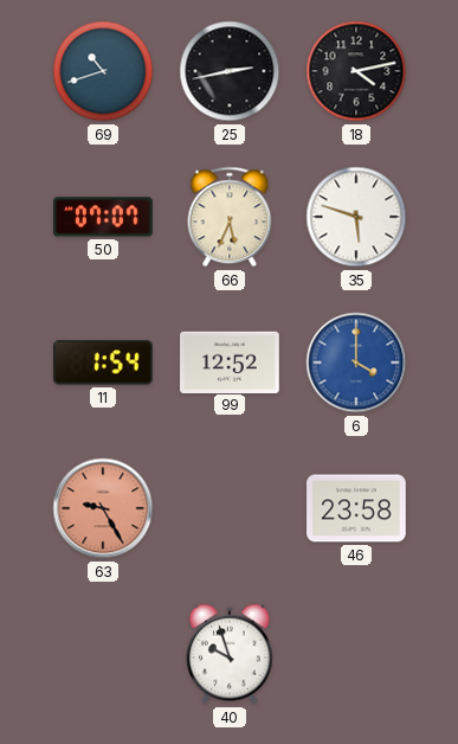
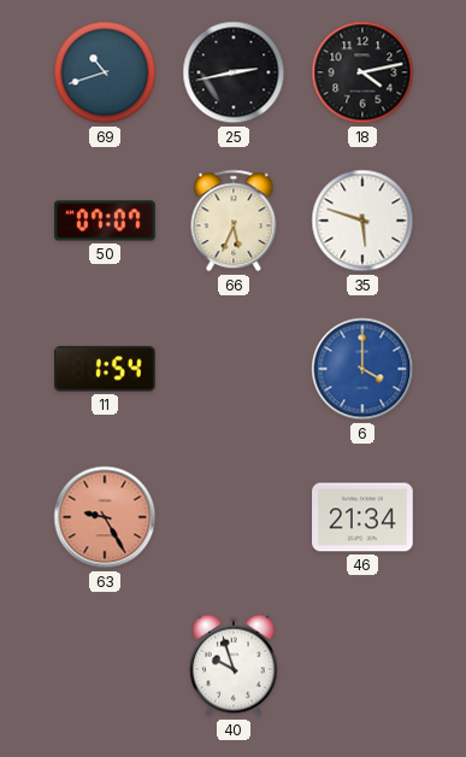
99: 12:52 -> none
46: 23:58 -> 21:34
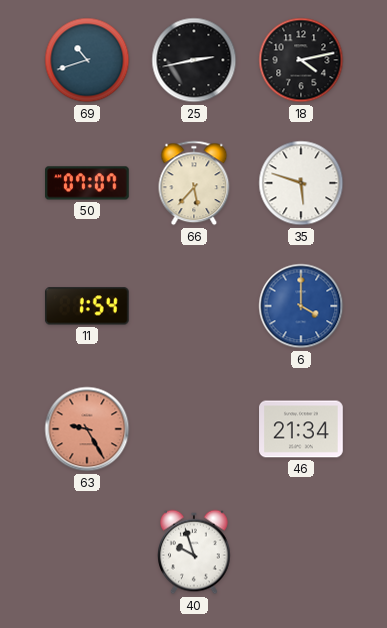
66: 5:34 -> 5:37
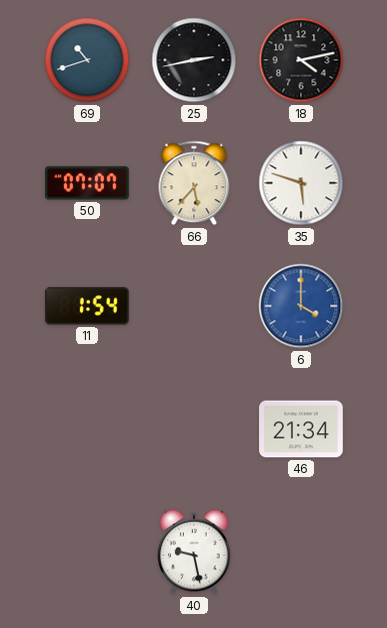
63: 9:25 -> none
40: 9:57 -> 9:28
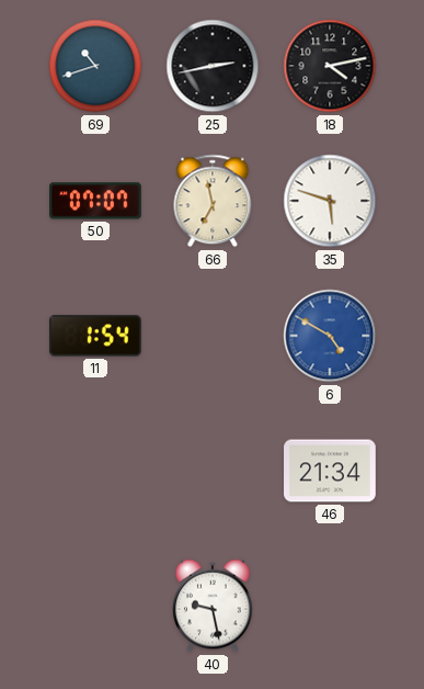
66: 5:37 -> 6:58
6: 4:00 -> 4:50
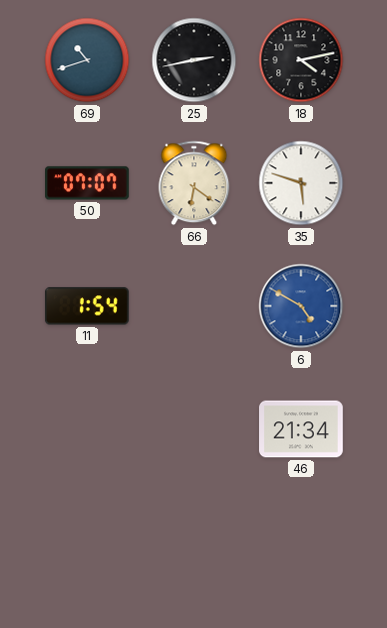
66: 6:58 -> 6:21
40: 9:28 -> none
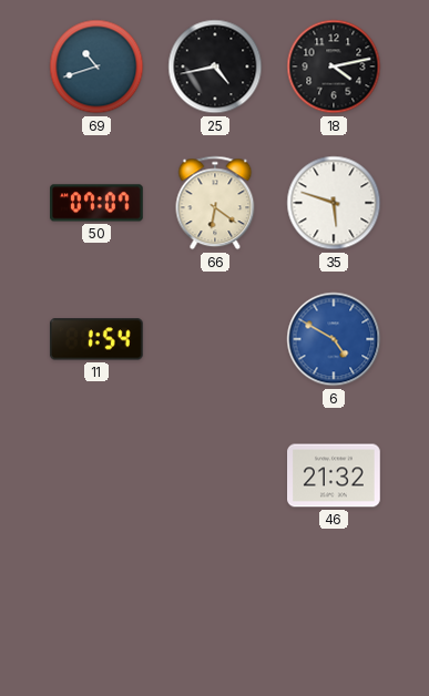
25: 2:43 -> 4:43
46: 21:34 -> 21:32
